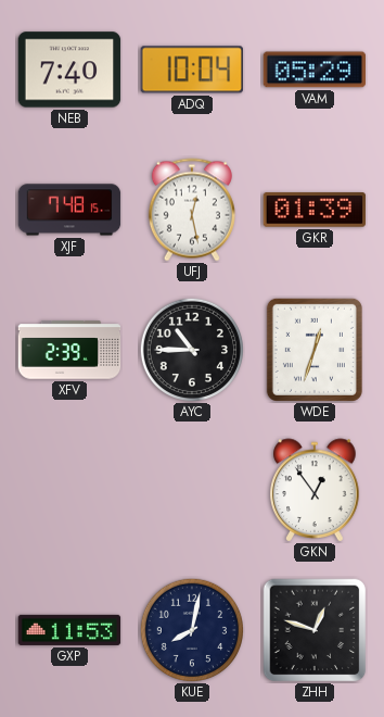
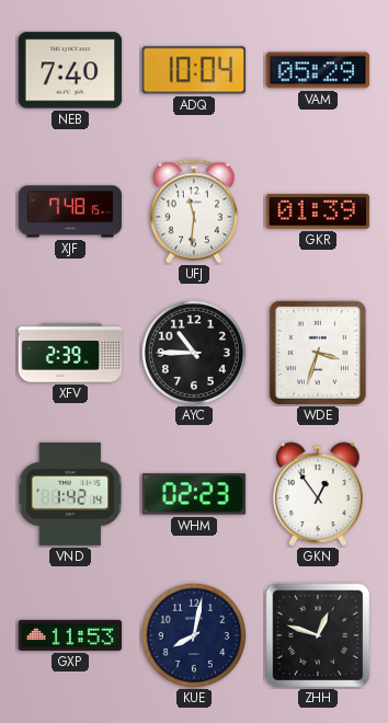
UFJ: 12:28 -> 11:31
WDE: 12:33 -> 3:33
VND: none -> 1:42
WHM: none -> 02:23
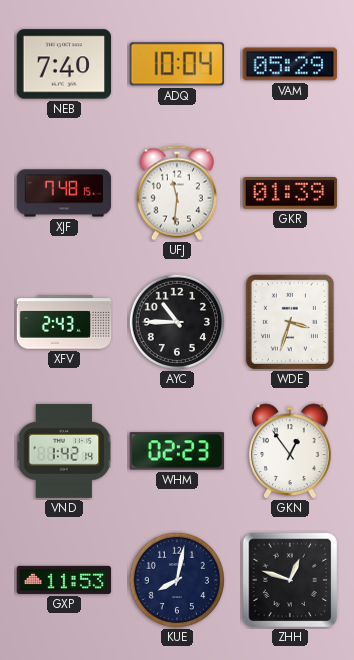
XFV: 2:39 -> 2:43
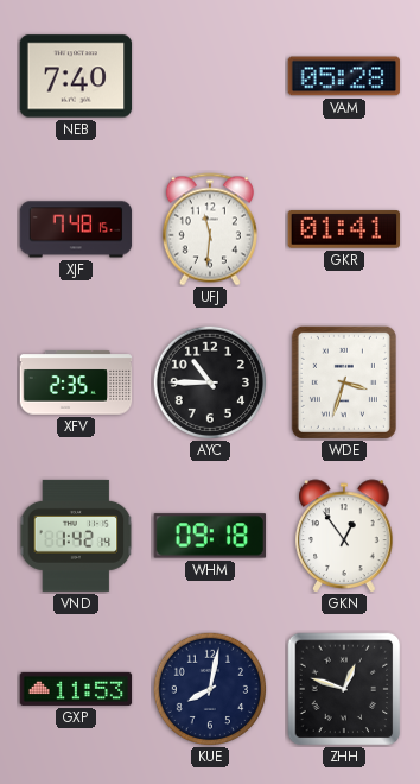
ADQ: 10:04 -> none
VAM: 05:29 -> 05:28
GKR: 01:39 -> 01:41
XFV: 2:43 -> 2:35
WHM: 02:23 -> 09:18
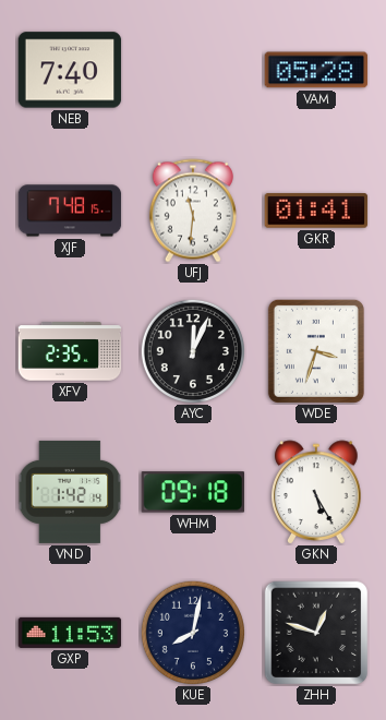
AYC: 10:45 -> 12:04
GKN: 12:54 -> 5:25
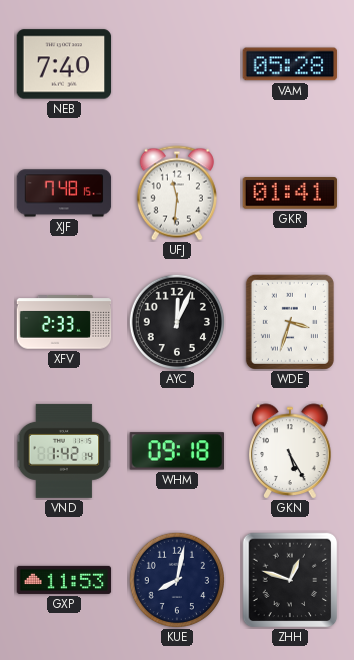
XFV: 2:35 -> 2:33
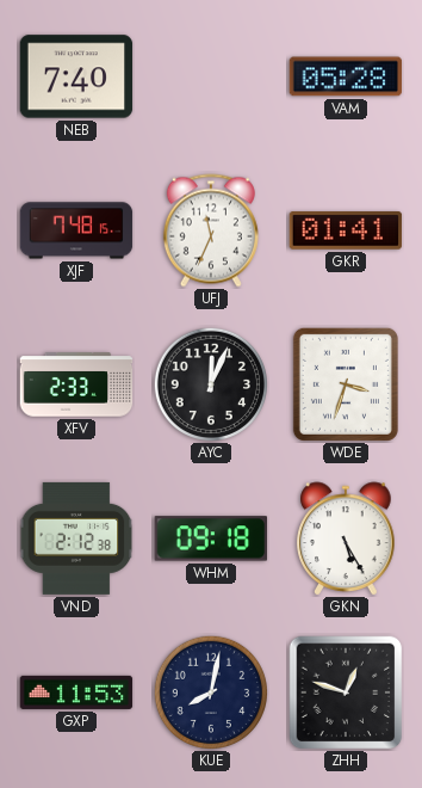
UFJ: 11:31 -> 11:34
VND: 1:42 -> 2:12
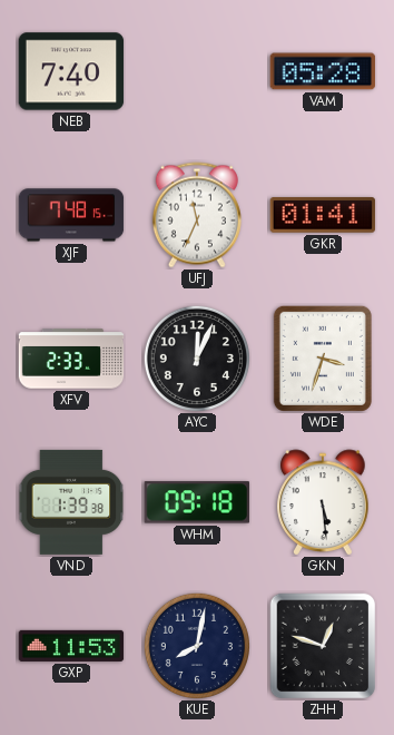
VND: 2:12 -> 1:39
GKN: 5:25 -> 5:29
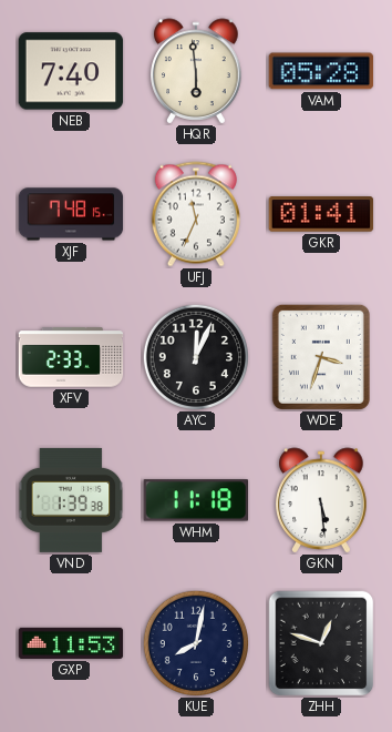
HQR: none -> 5:59
WHM: 09:18 -> 11:18
